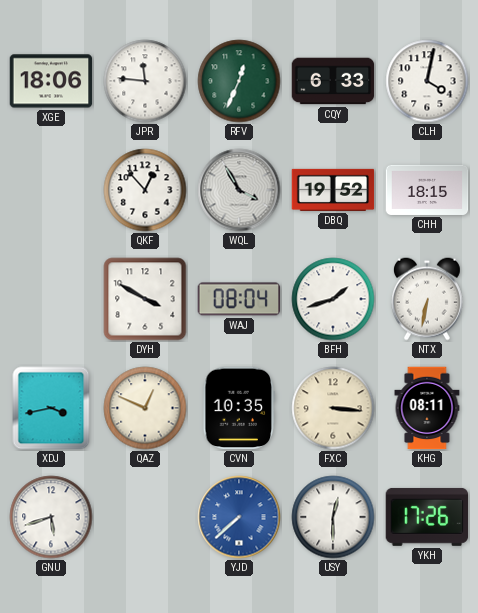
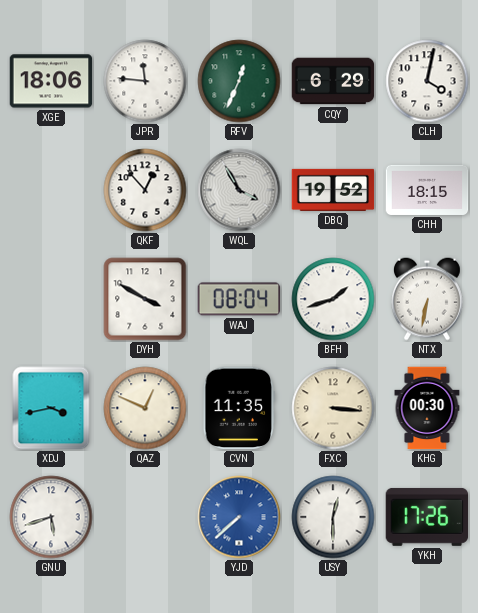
CQY: 6:33 -> 6:29
CVN: 10:35 -> 11:35
KHG: 08:11 -> 00:30
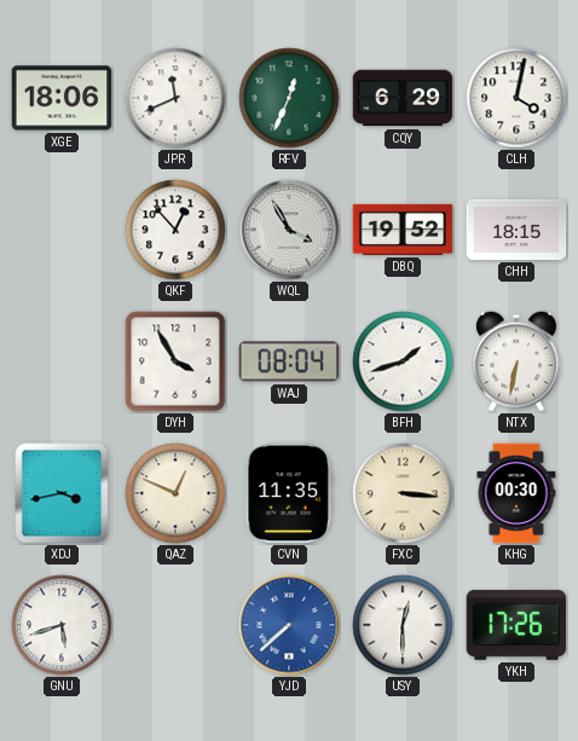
JPR: 11:46 -> 11:41
DYH: 3:50 -> 3:55
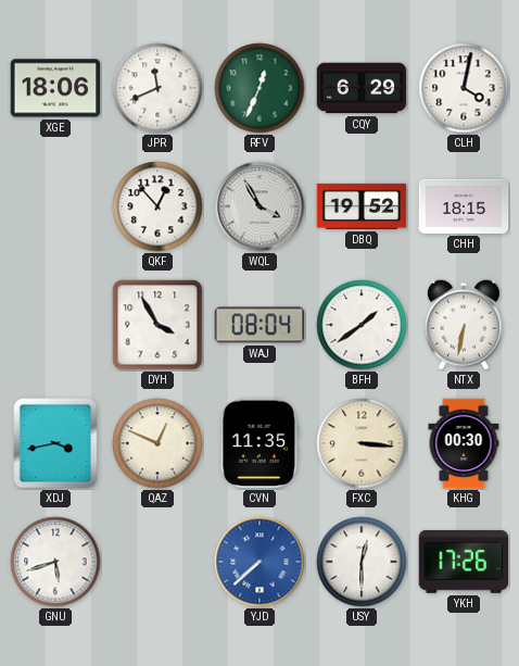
BFH: 1:42 -> 1:39
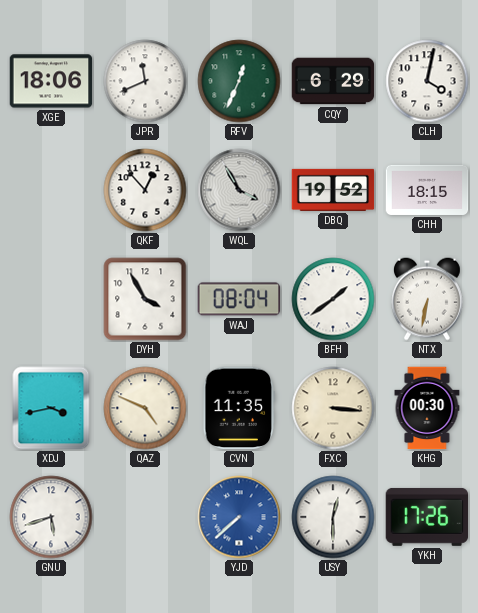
QAZ: 12:49 -> 4:49
